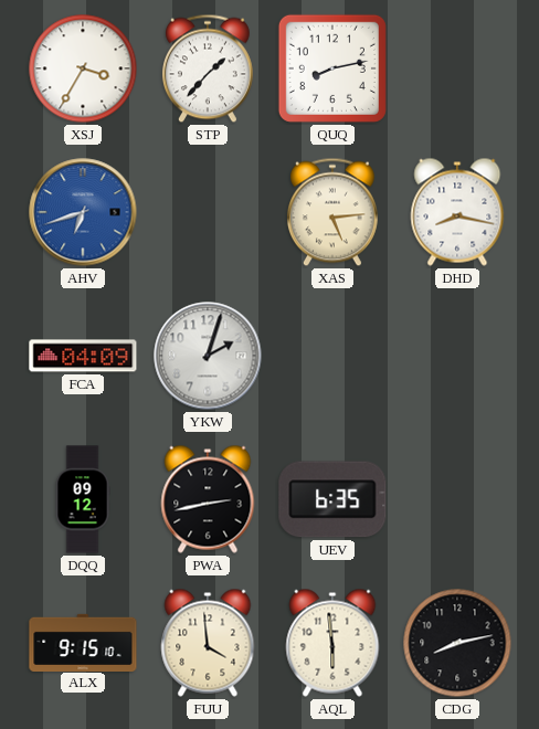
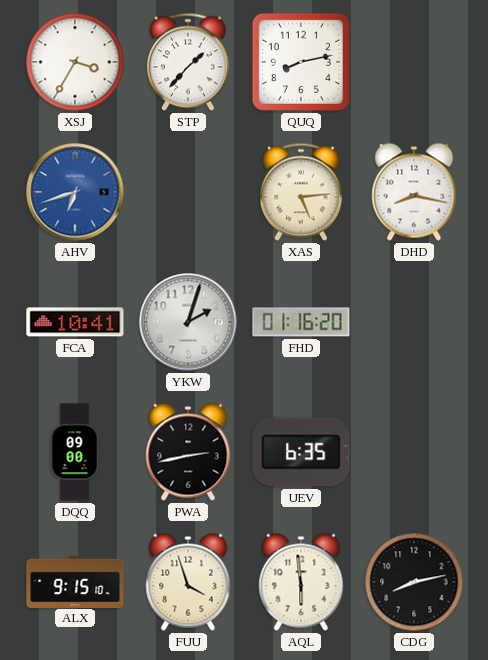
FCA: 04:09 -> 10:41
FHD: none -> 01:16
DQQ: 09:12 -> 09:00
FUU: 3:59 -> 3:57
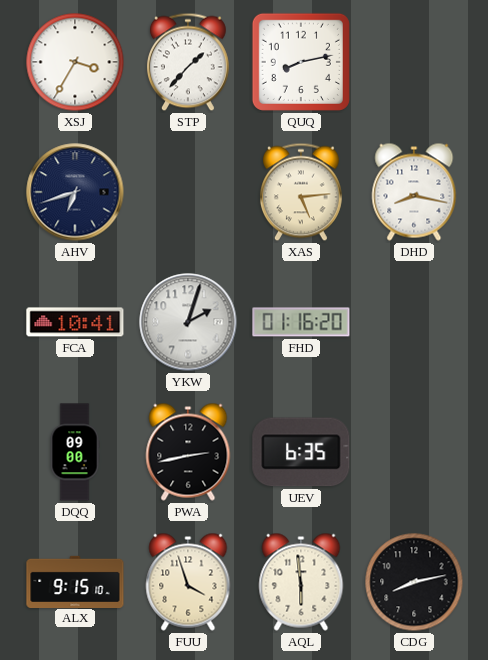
AHV dial: blue -> navy
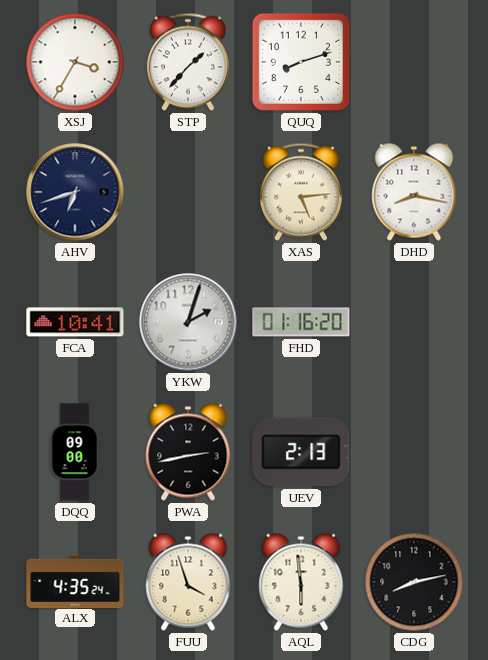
QUQ: 8:13 -> 8:12
UEV: 6:35 -> 2:13
ALX: 9:15 -> 4:35
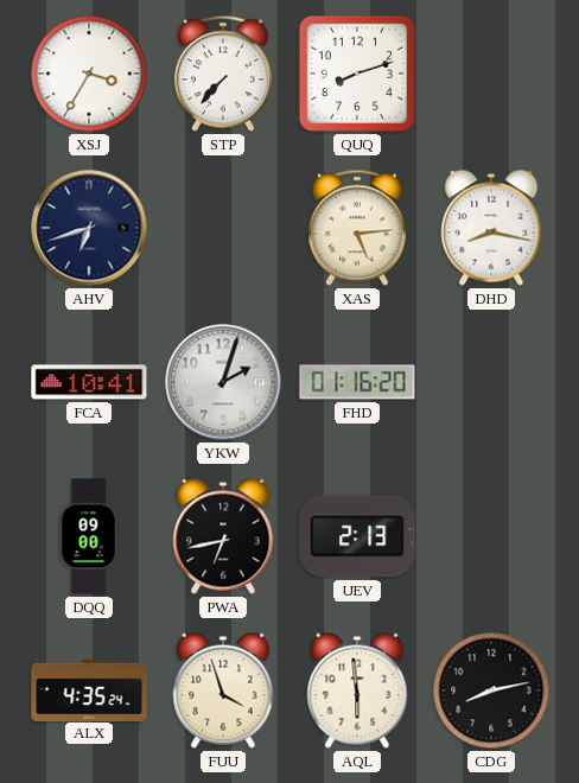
STP: 1:37 -> 7:37
PWA: 2:43 -> 6:43
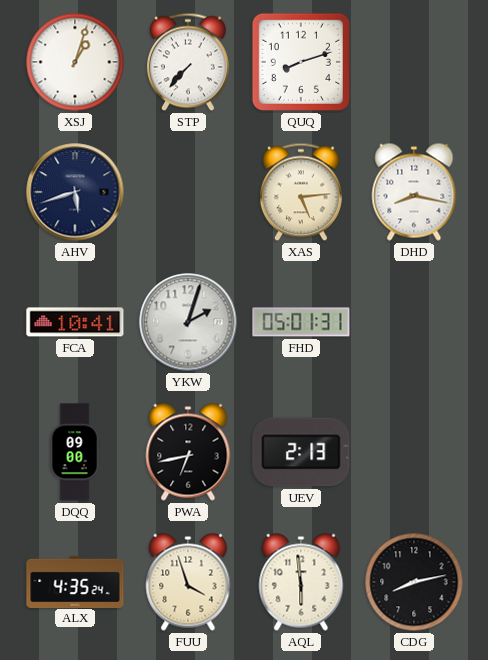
XSJ: 3:35 -> 1:03
AHV: 6:42 -> 5:42
FHD: 01:16 -> 05:01
